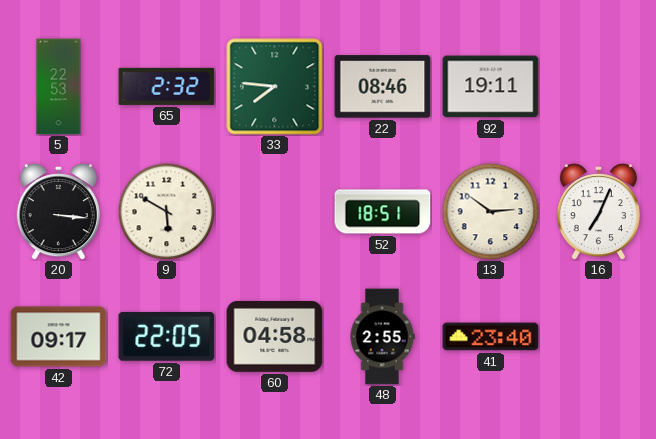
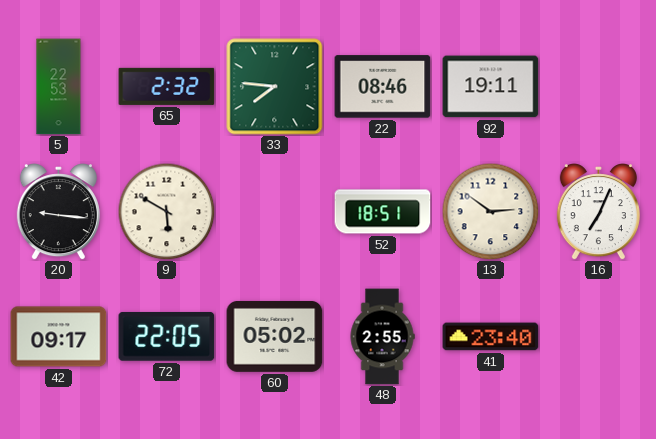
20: 3:16 -> 9:16
60: 04:58 -> 05:02
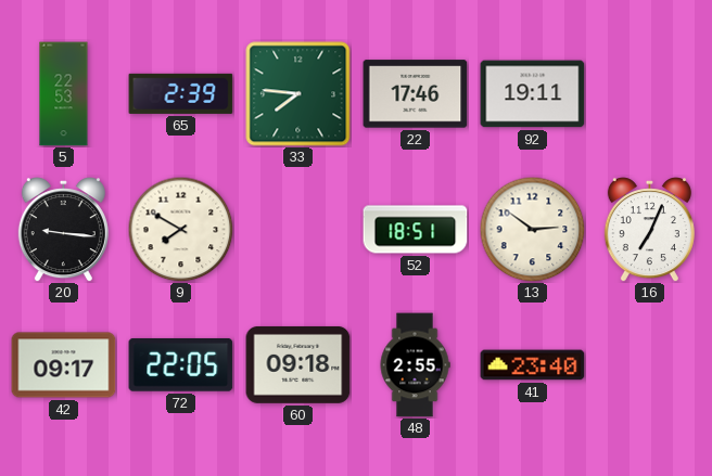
65: 2:32 -> 2:39
22: 08:46 -> 17:46
9: 5:50 -> 7:50
60: 05:02 -> 09:18
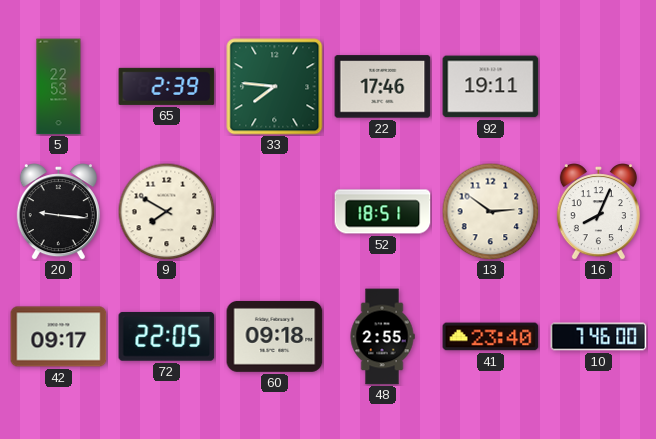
16: 7:04 -> 8:04
10: none -> 7:46
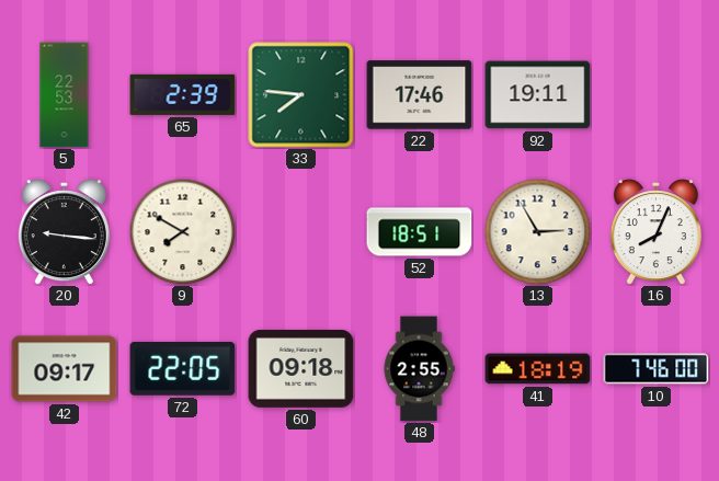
13: 2:51 -> 2:55
41: 23:40 -> 18:19
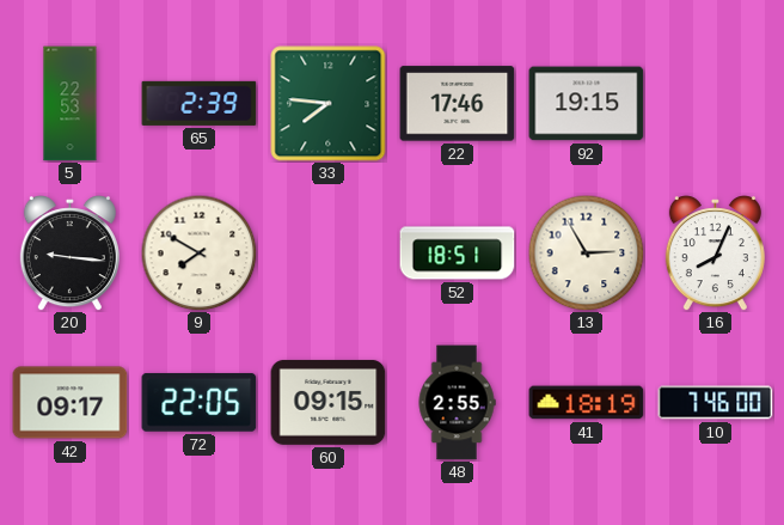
92: 19:11 -> 19:15
60: 09:18 -> 09:15
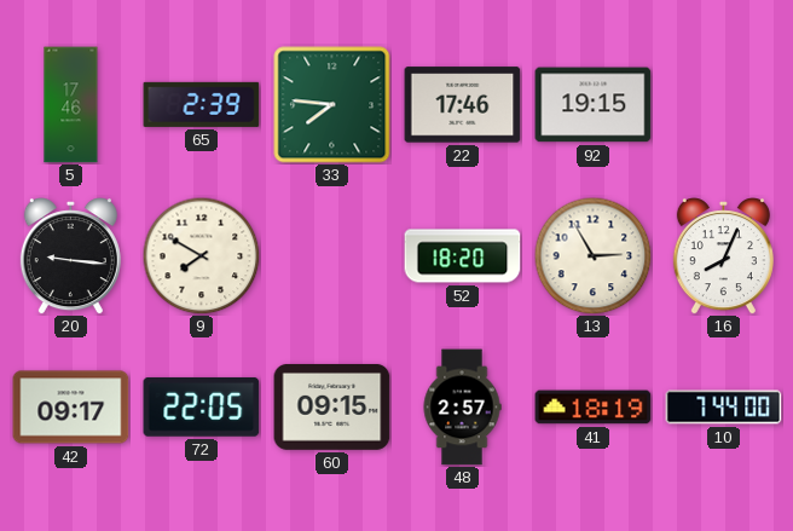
5: 22:53 -> 17:46
52: 18:51 -> 18:20
48: 2:55 -> 2:57
10: 7:46 -> 7:44
